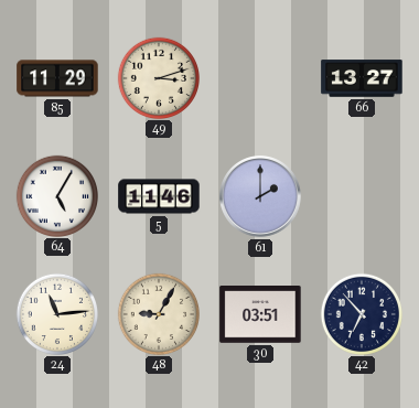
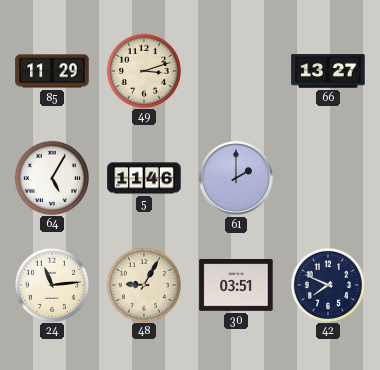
42: 6:53 -> 7:49
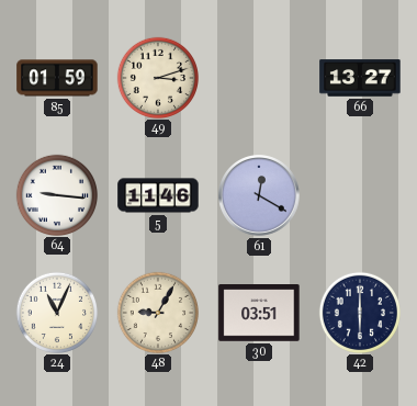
85: 11:29 -> 01:59
64: 5:05 -> 9:16
61: 2:00 -> 12:20
24: 11:14 -> 11:04
42: 7:49 -> 6:00
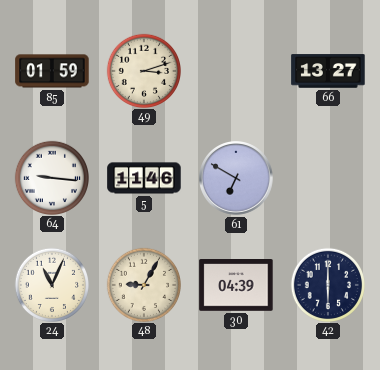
61: 12:20 -> 6:50
30: 03:51 -> 04:39
